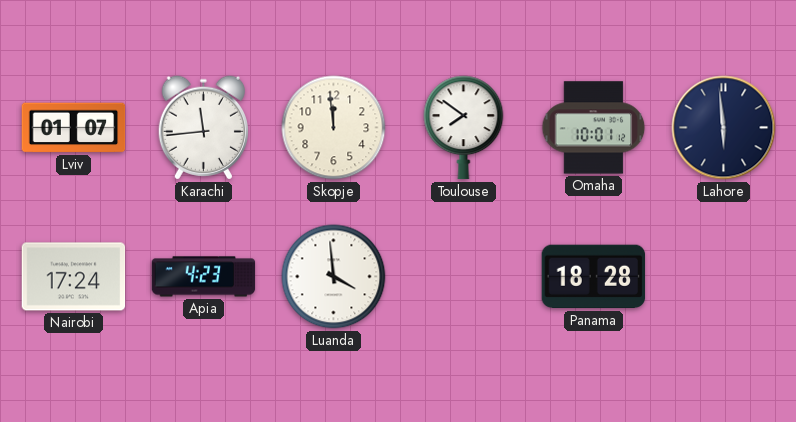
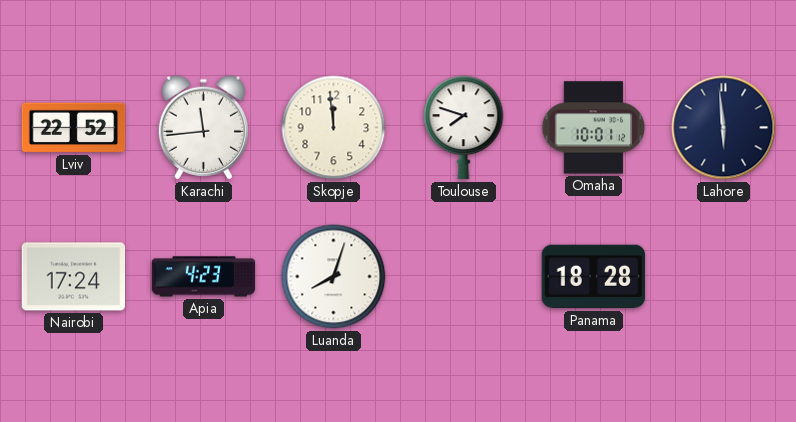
Lviv: 01:07 -> 22:52
Toulouse: 7:51 -> 7:48
Luanda: 3:59 -> 8:03
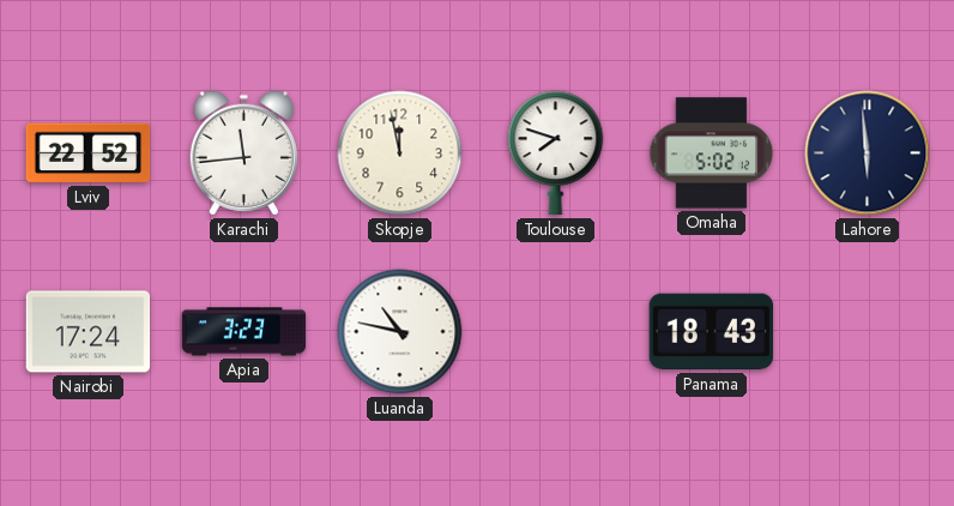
Skopje: 11:59 -> 11:58
Omaha: 10:01 -> 5:02
Apia: 4:23 -> 3:23
Luanda: 8:03 -> 10:47
Panama: 18:28 -> 18:43
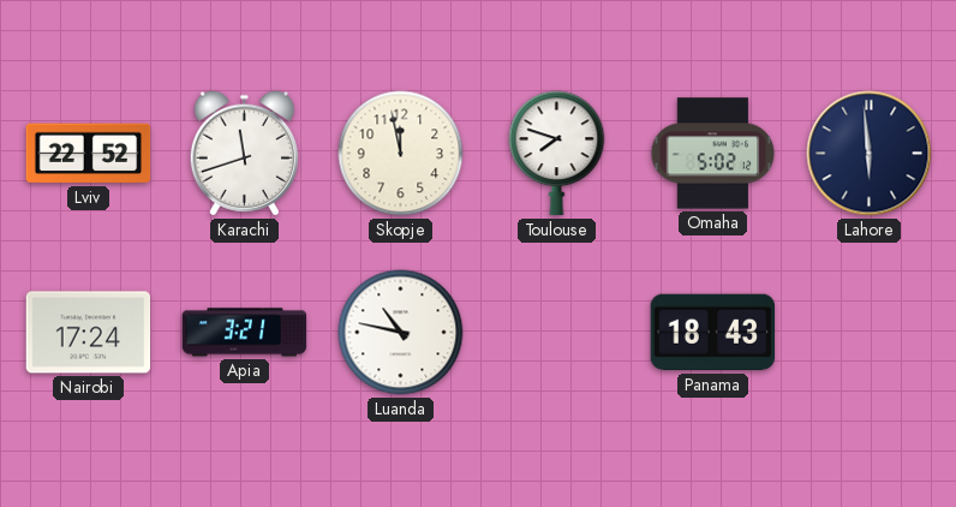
Karachi: 11:44 -> 11:42
Apia: 3:23 -> 3:21
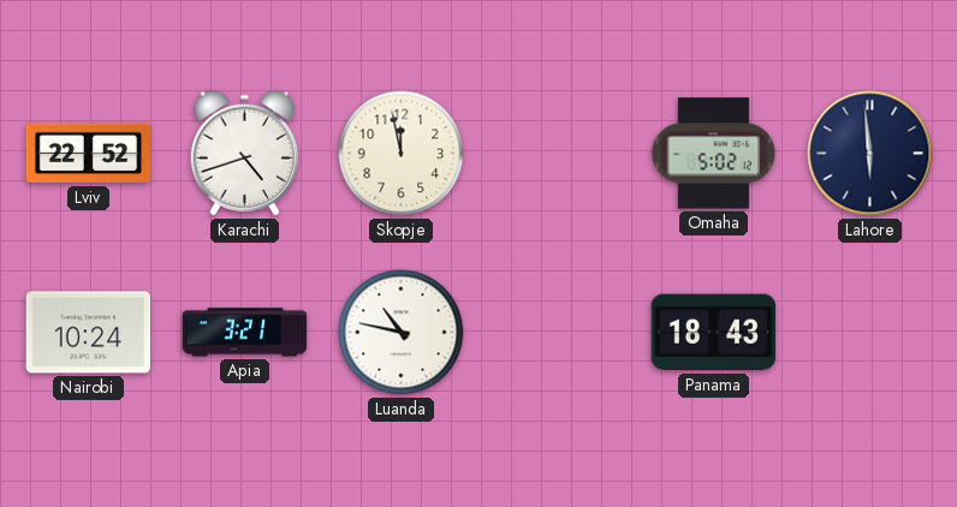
Karachi: 11:42 -> 4:42
Toulouse: 7:48 -> none
Nairobi: 17:24 -> 10:24
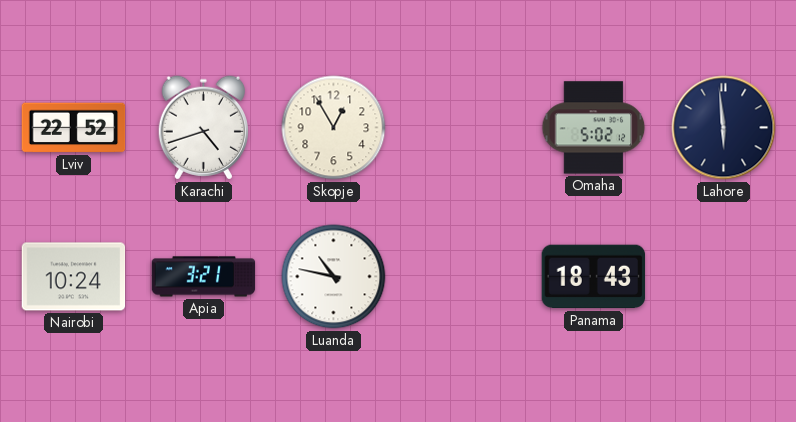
Skopje: 11:58 -> 12:55
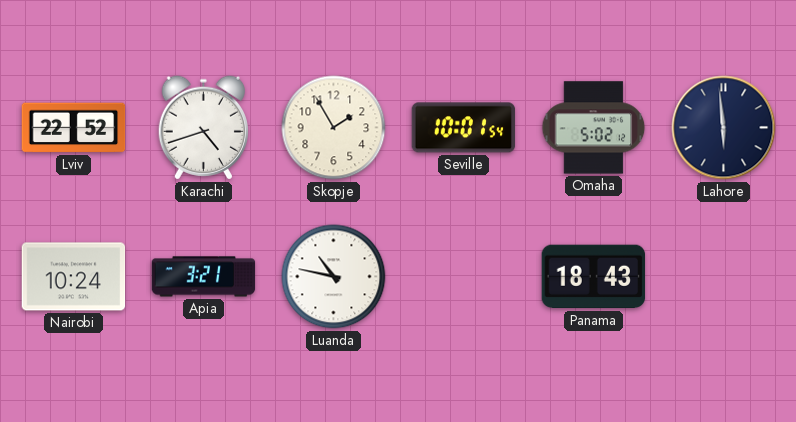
Skopje: 12:55 -> 1:55
Seville: none -> 10:01
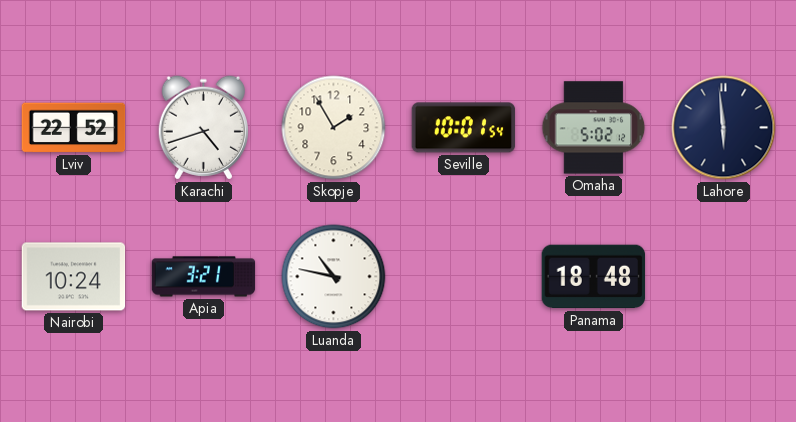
Panama: 18:43 -> 18:48
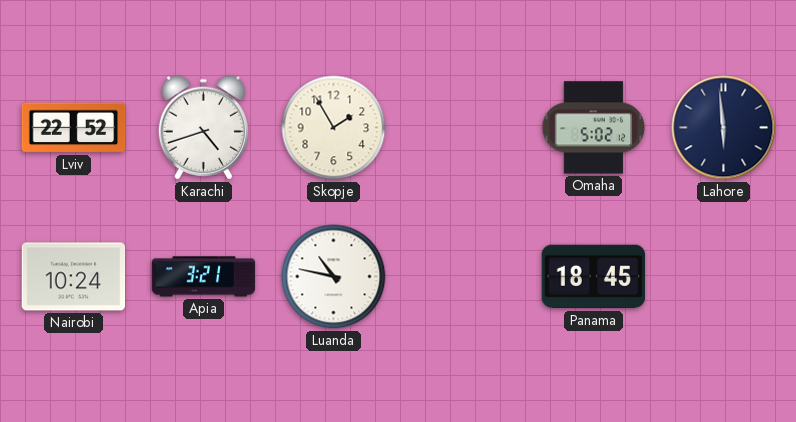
Seville: 10:01 -> none
Panama: 18:48 -> 18:45
